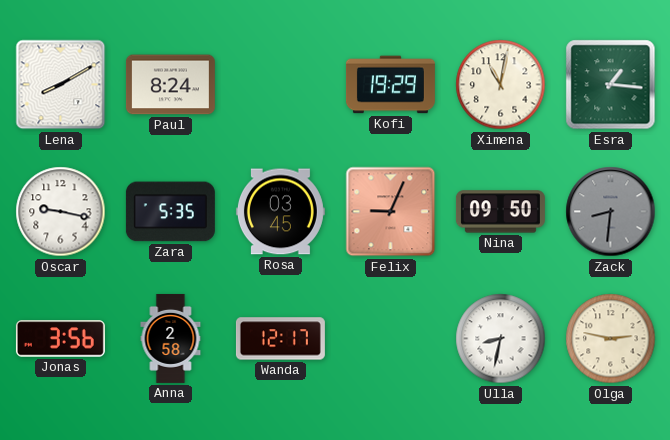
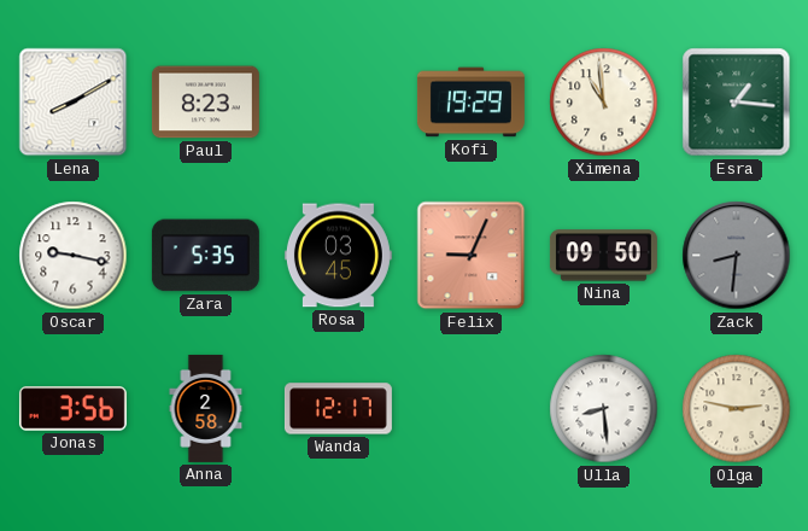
Paul: 8:24 -> 8:23
Ximena: 11:02 -> 10:59
Ulla: 8:32 -> 8:29
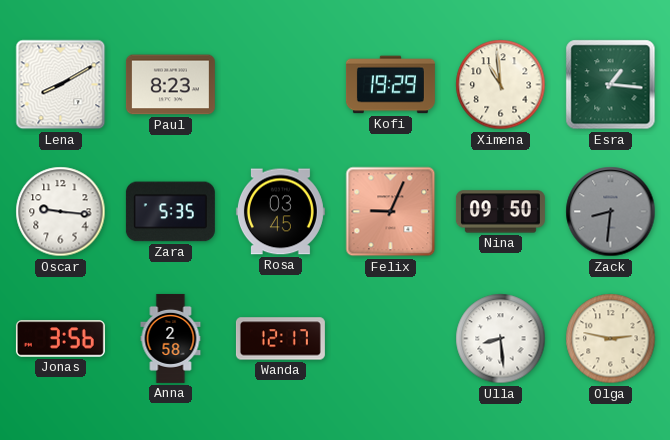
Oscar: 9:17 -> 9:16
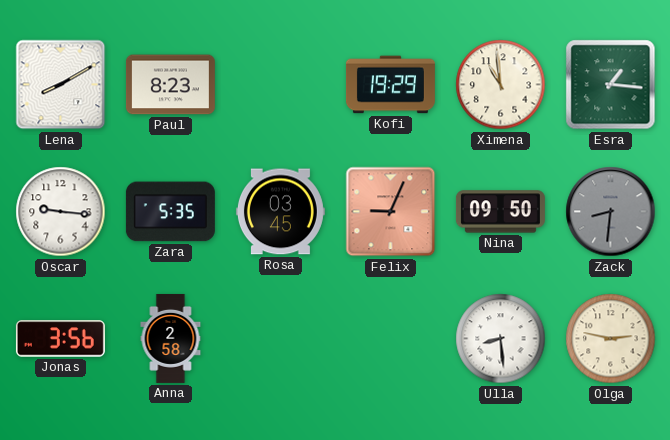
Wanda: 12:17 -> none
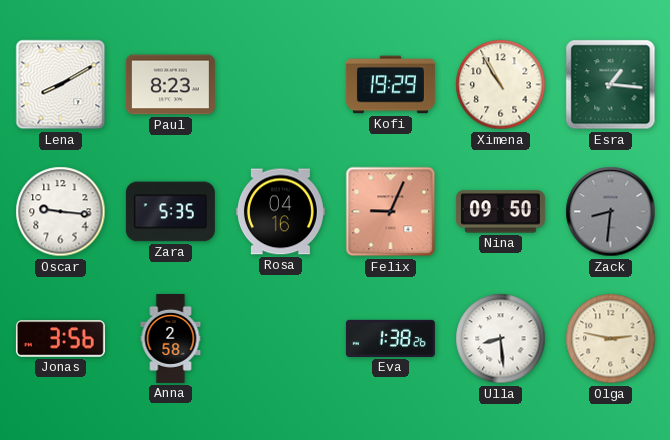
Ximena: 10:59 -> 10:55
Rosa: 03:45 -> 04:16
Eva: none -> 1:38
